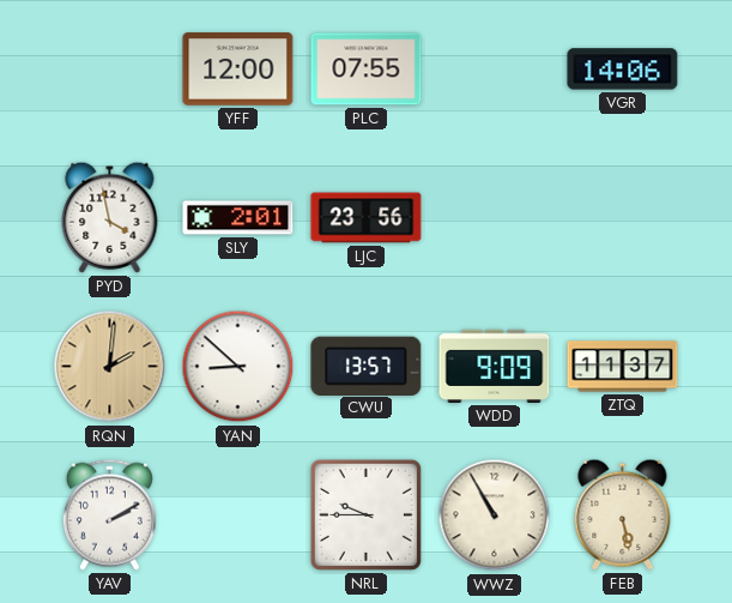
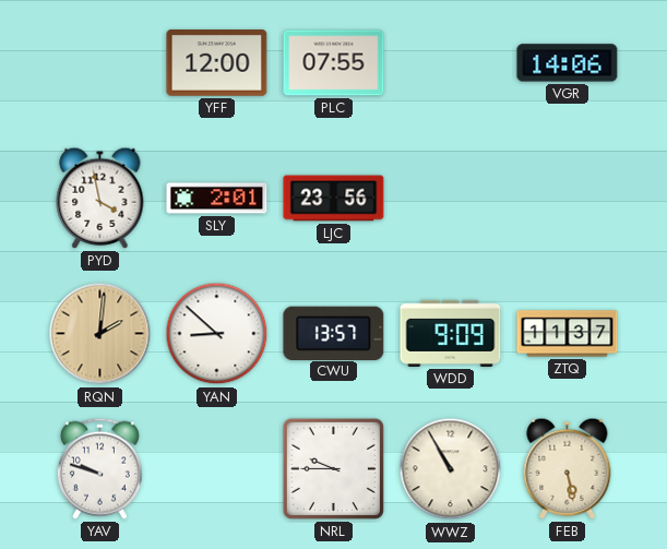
YAV: 2:10 -> 9:48
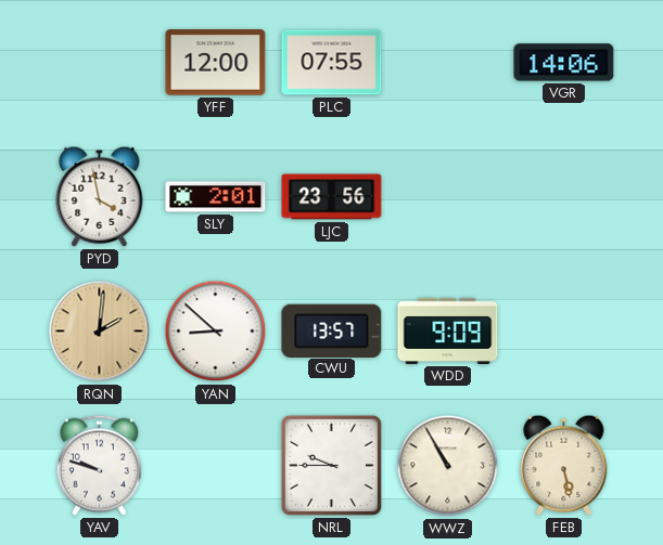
ZTQ: 11:37 -> none
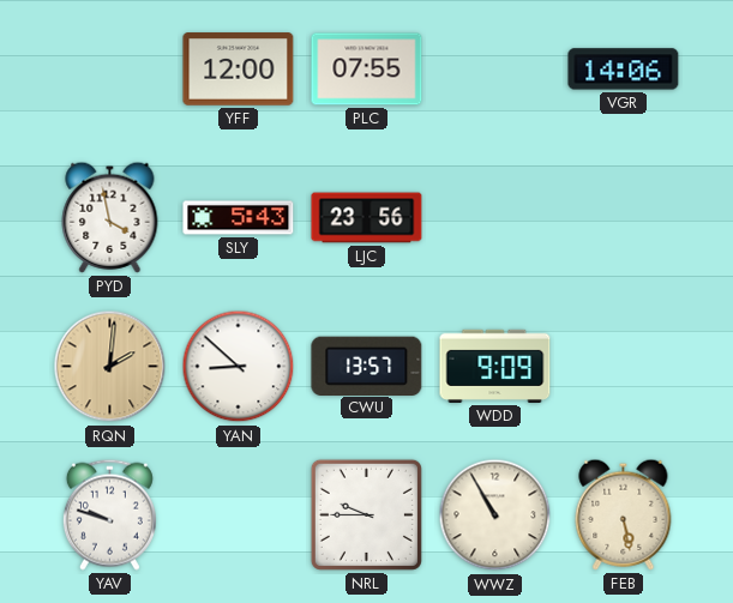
SLY: 2:01 -> 5:43
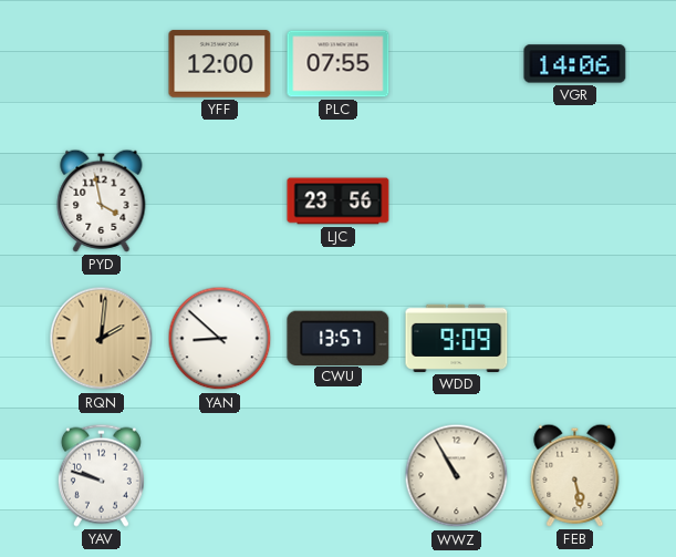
SLY: 5:43 -> none
NRL: 9:45 -> none
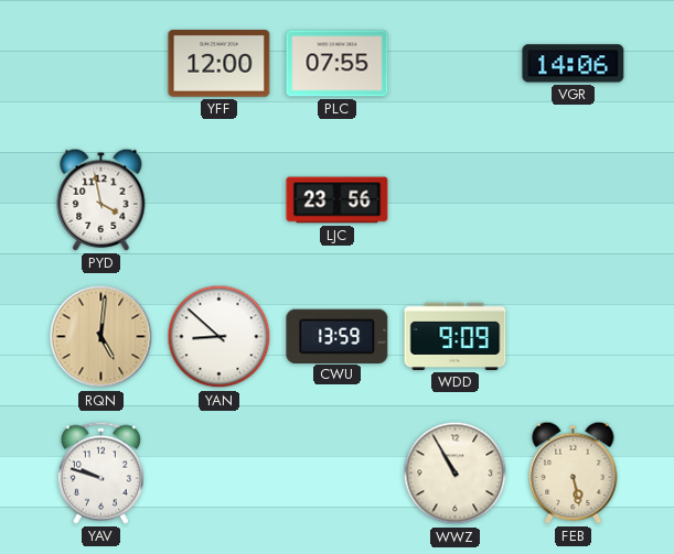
RQN: 2:01 -> 5:01
CWU: 13:57 -> 13:59
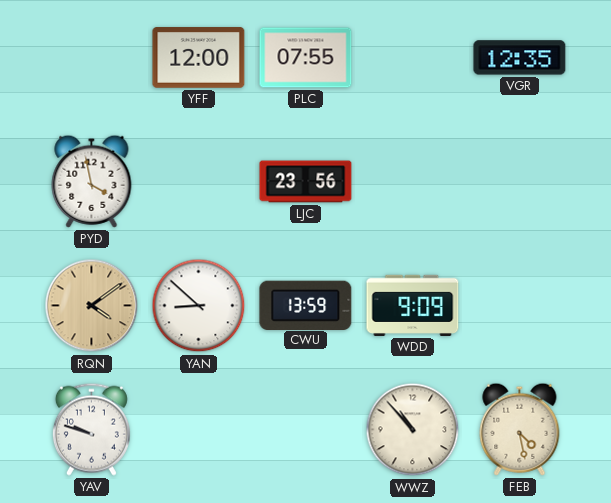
VGR: 14:06 -> 12:35
RQN: 5:01 -> 4:09
WWZ: 10:55 -> 10:53
FEB: 5:28 -> 4:28
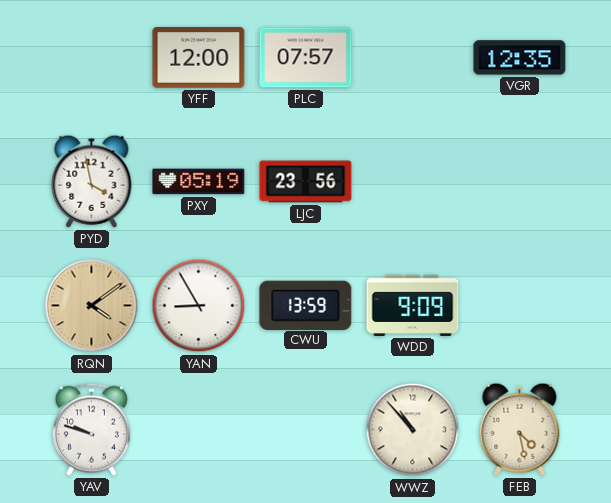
PLC: 07:55 -> 07:57
PXY: none -> 05:19
YAN: 8:52 -> 8:55
